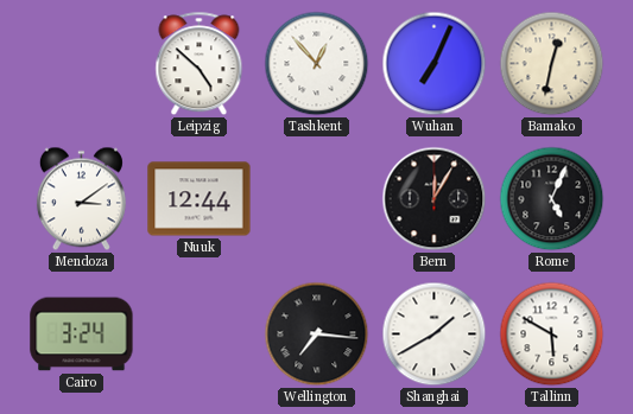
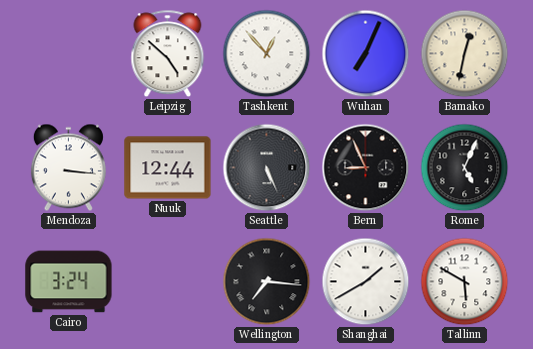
Mendoza: 3:09 -> 3:16
Seattle: none -> 5:26
Bern: 12:05 -> 8:56
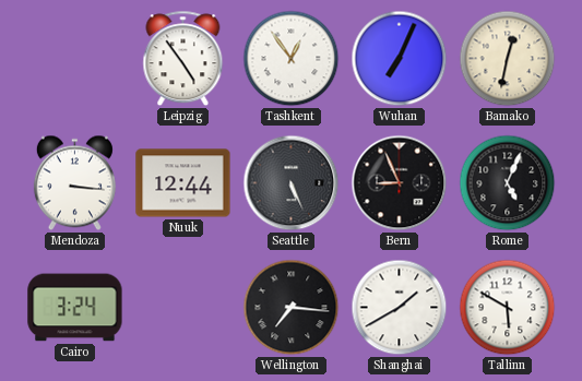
Leipzig: 4:52 -> 4:54
Tashkent: 12:53 -> 12:54
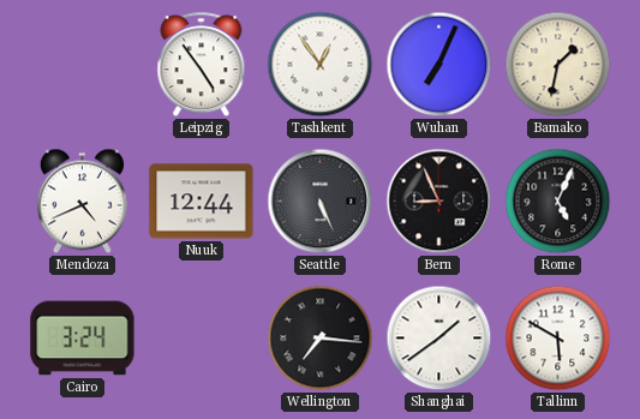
Bamako: 12:32 -> 1:32
Mendoza: 3:16 -> 4:41
Shanghai: 1:40 -> 1:39
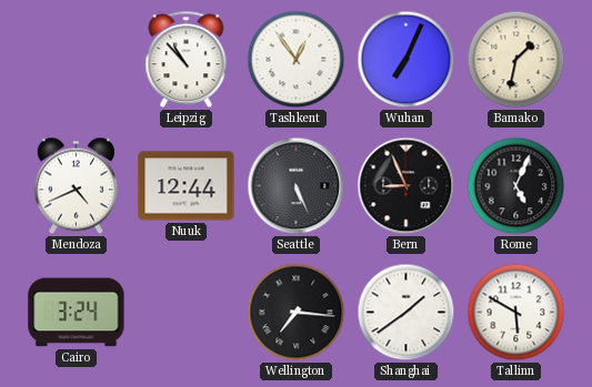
Leipzig: 4:54 -> 10:53
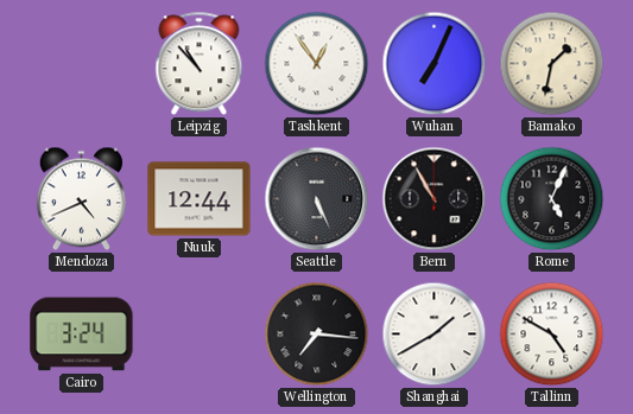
Bern: 8:56 -> 10:55
Shanghai: 1:39 -> 1:40
Tallinn: 5:50 -> 4:50
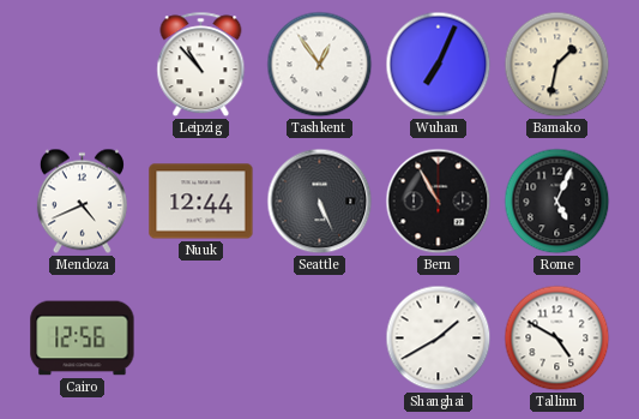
Cairo: 3:24 -> 12:56
Wellington: 7:16 -> none
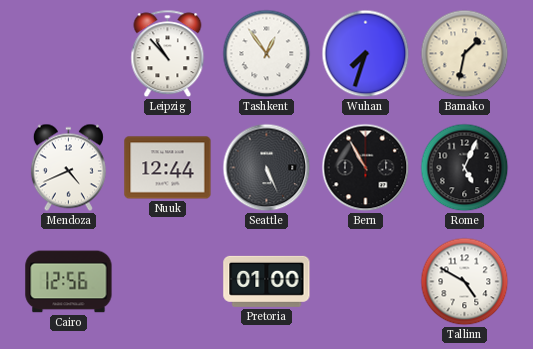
Wuhan: 7:04 -> 7:33
Pretoria: none -> 01:00
Shanghai: 1:40 -> none
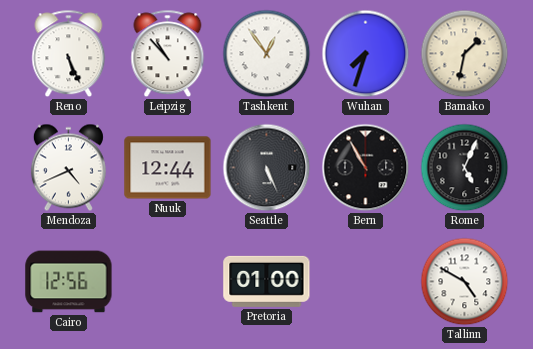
Reno: none -> 5:26
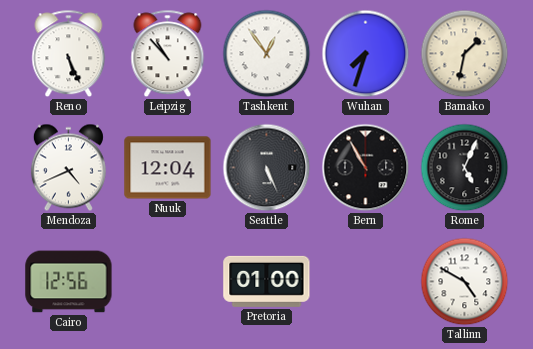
Nuuk: 12:44 -> 12:04
